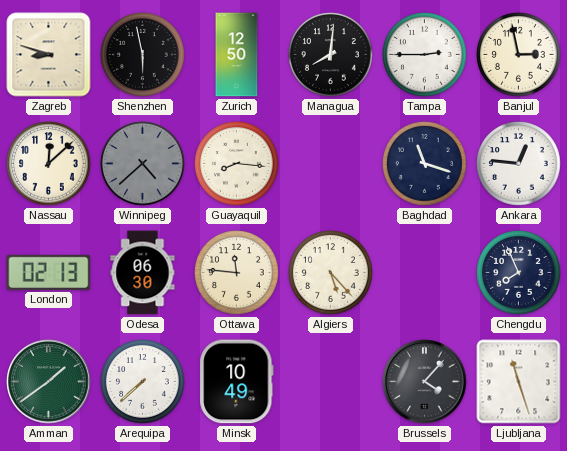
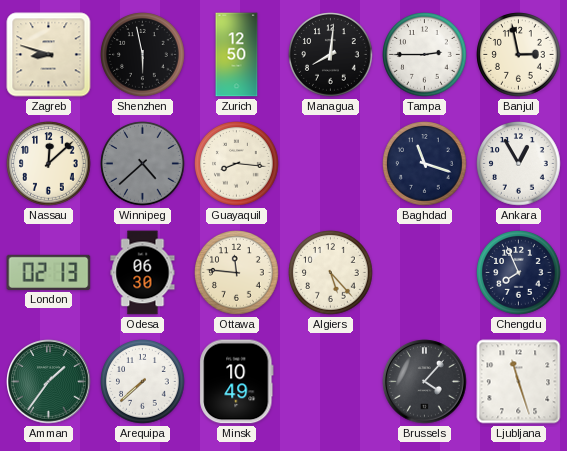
Ankara: 12:46 -> 12:55
Amman: 1:39 -> 1:36
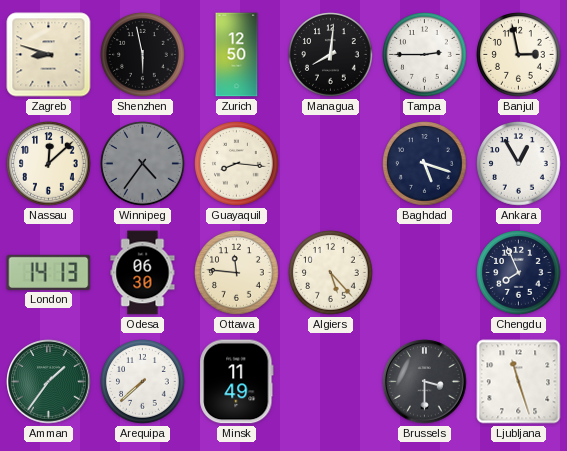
Winnipeg: 4:38 -> 4:36
Baghdad: 11:18 -> 5:18
London: 02:13 -> 14:13
Minsk: 10:49 -> 11:49
Brussels: 4:07 -> 3:30
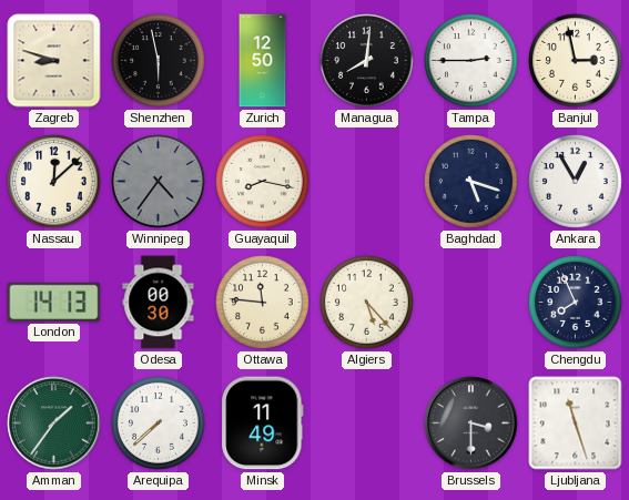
Guayaquil: 8:16 -> 8:17
Odesa: 06:30 -> 00:30
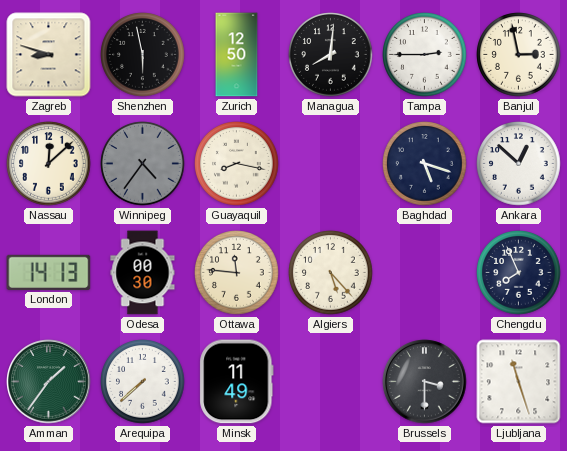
Ankara: 12:55 -> 12:52
